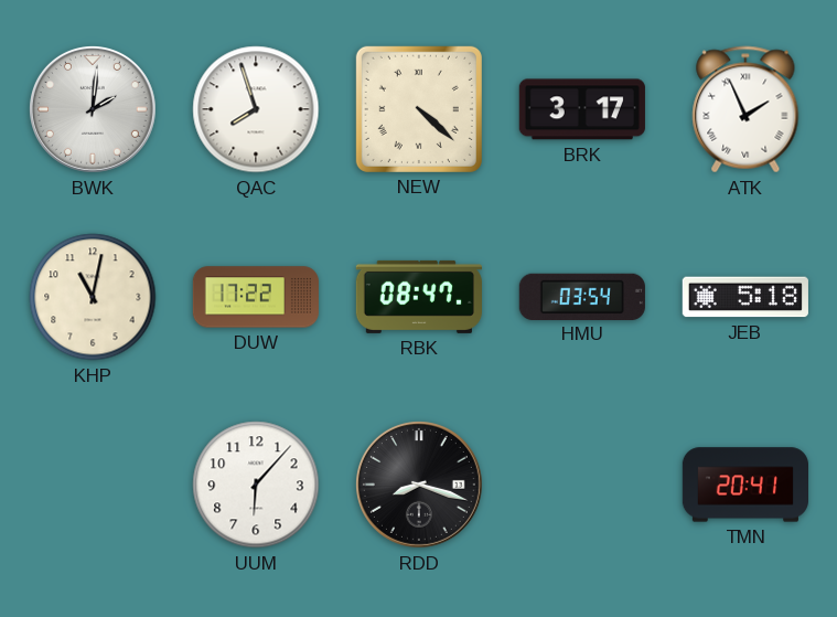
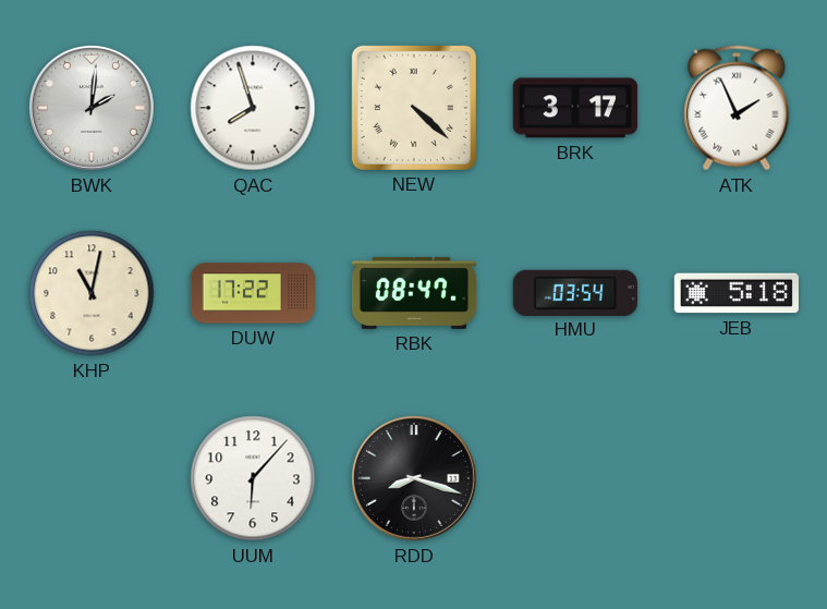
TMN: 20:41 -> none
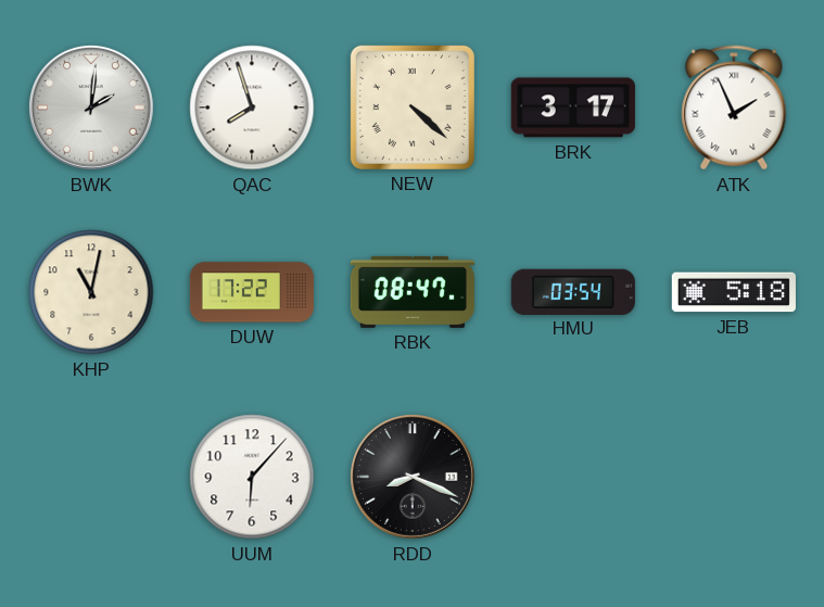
RDD: 8:18 -> 8:19
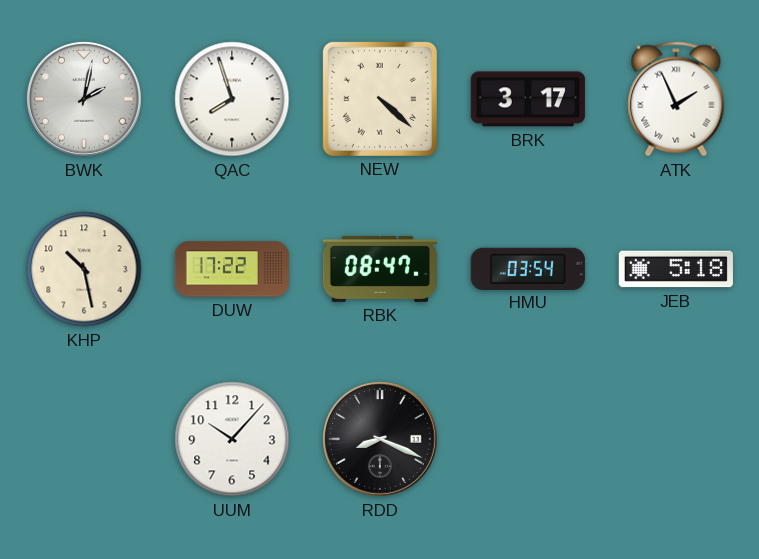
BWK: 2:01 -> 2:02
KHP: 11:02 -> 10:28
UUM: 6:07 -> 10:07
